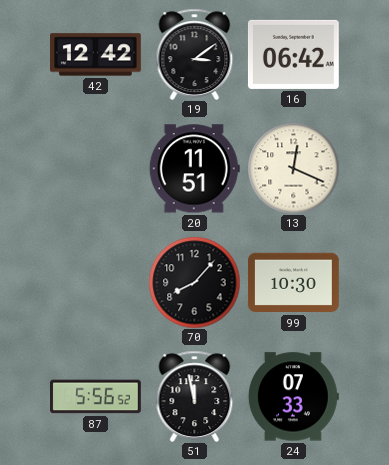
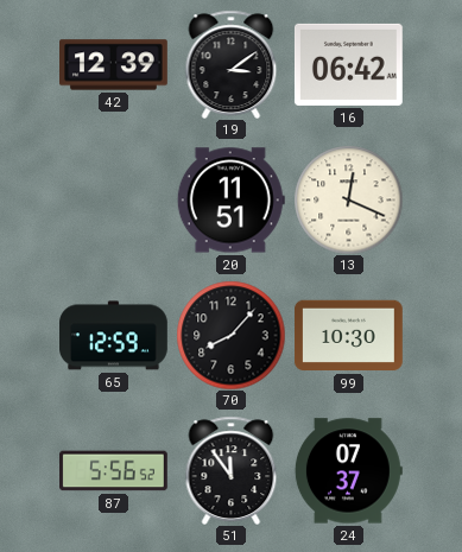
42: 12:42 -> 12:39
65: none -> 12:59
51: 11:58 -> 11:54
24: 07:33 -> 07:37
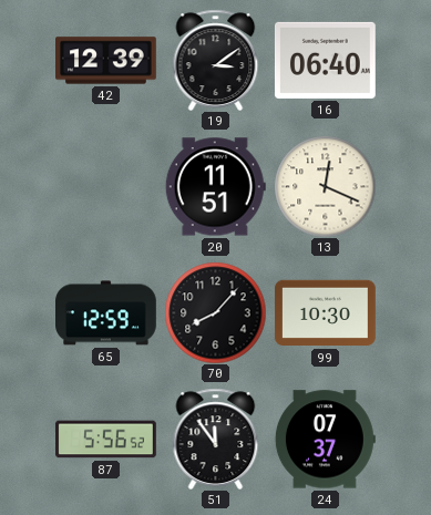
16: 06:42 -> 06:40
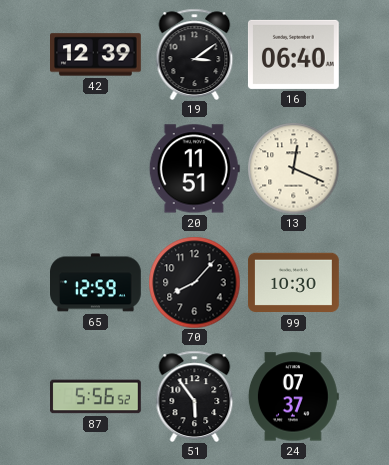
51: 11:54 -> 5:54
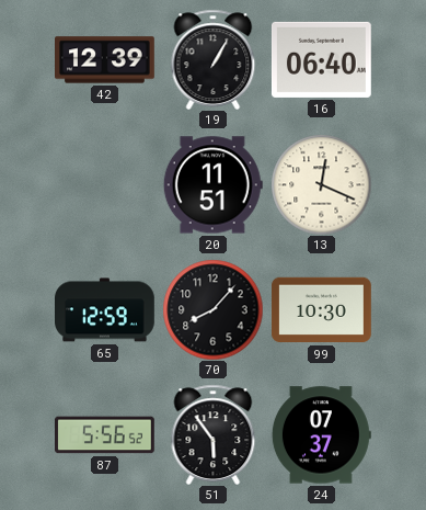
19: 3:09 -> 1:05
